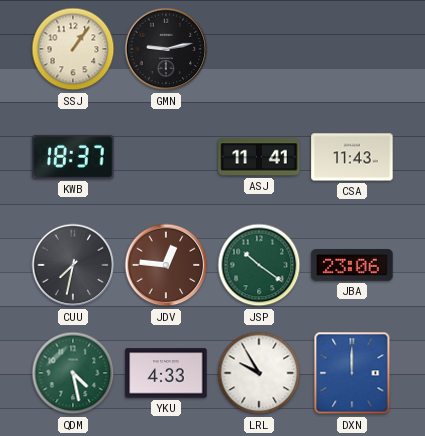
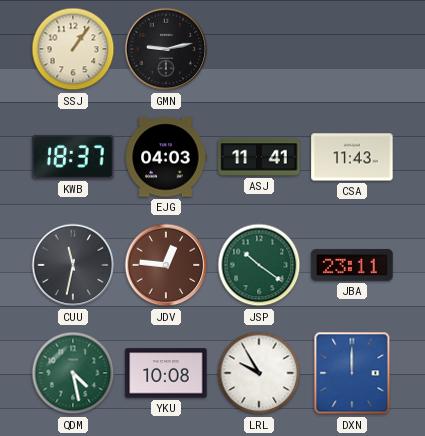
EJG: none -> 04:03
CUU: 7:32 -> 11:32
JBA: 23:06 -> 23:11
YKU: 4:33 -> 10:08
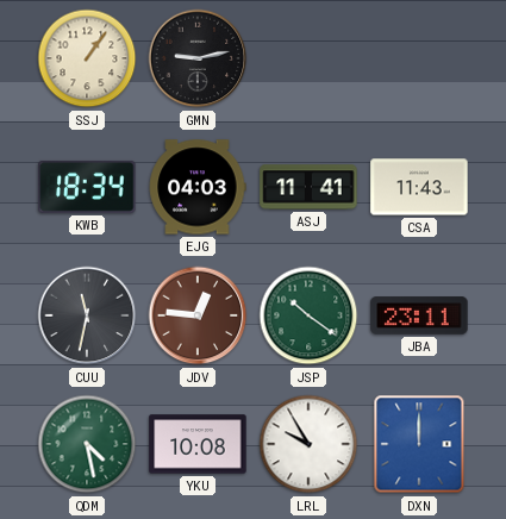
KWB: 18:37 -> 18:34
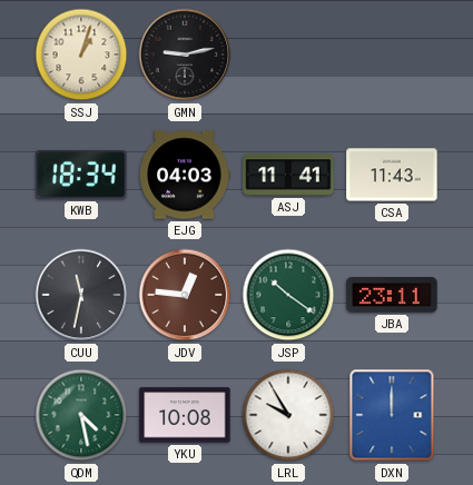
SSJ: 1:06 -> 1:03
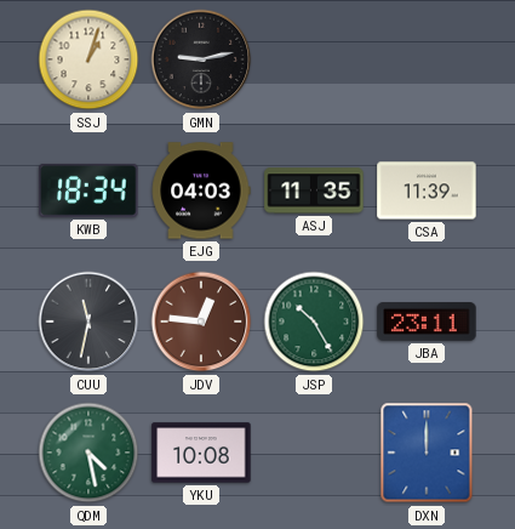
ASJ: 11:41 -> 11:35
CSA: 11:43 -> 11:39
JSP: 10:21 -> 10:25
LRL: 9:55 -> none
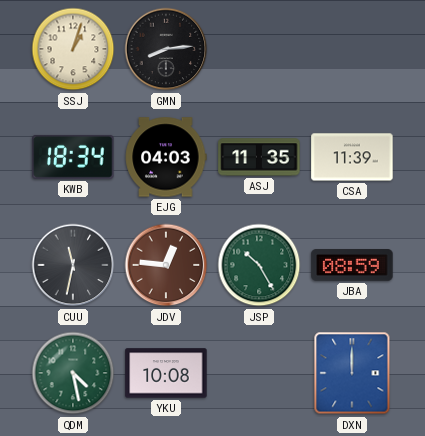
GMN: 9:13 -> 8:14
JBA: 23:11 -> 08:59
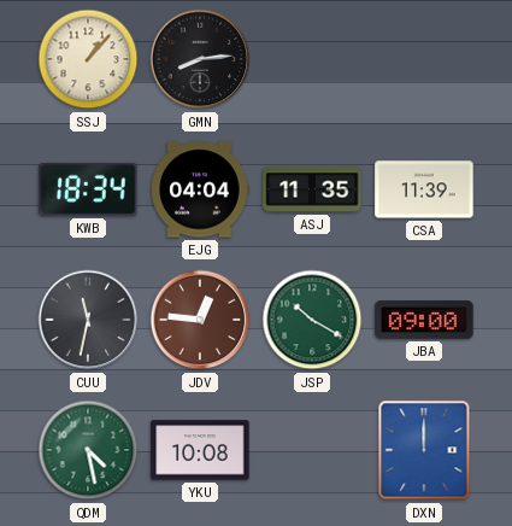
SSJ: 1:03 -> 1:07
EJG: 04:03 -> 04:04
JSP: 10:25 -> 10:20
JBA: 08:59 -> 09:00
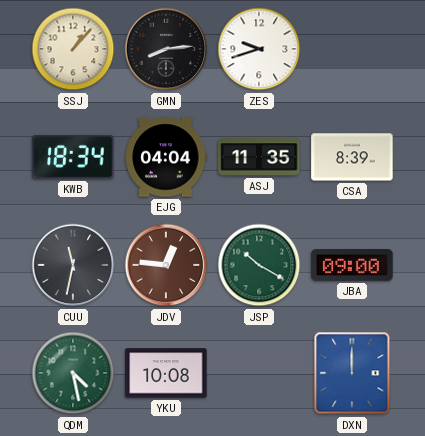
ZES: none -> 9:42
CSA: 11:39 -> 8:39
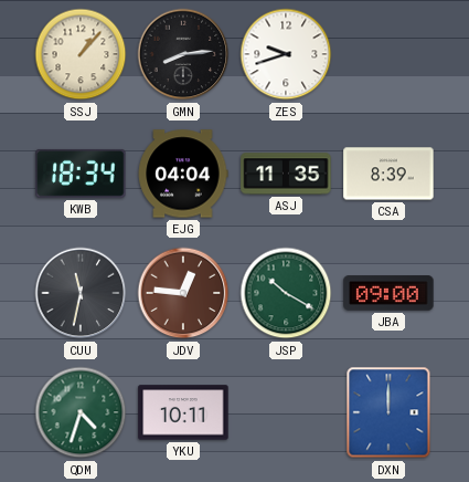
QDM: 4:28 -> 4:33
YKU: 10:08 -> 10:11
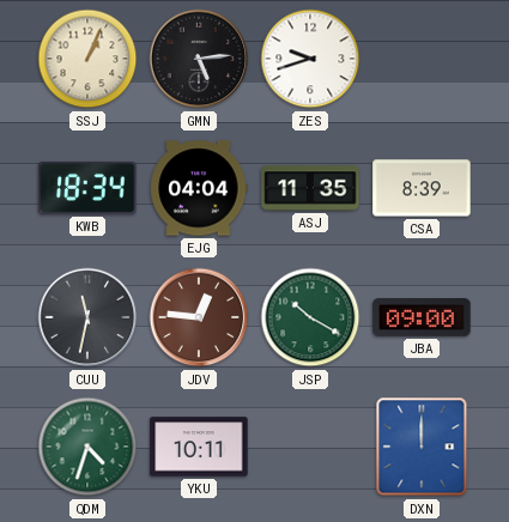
SSJ: 1:07 -> 1:04
GMN: 8:14 -> 5:14
